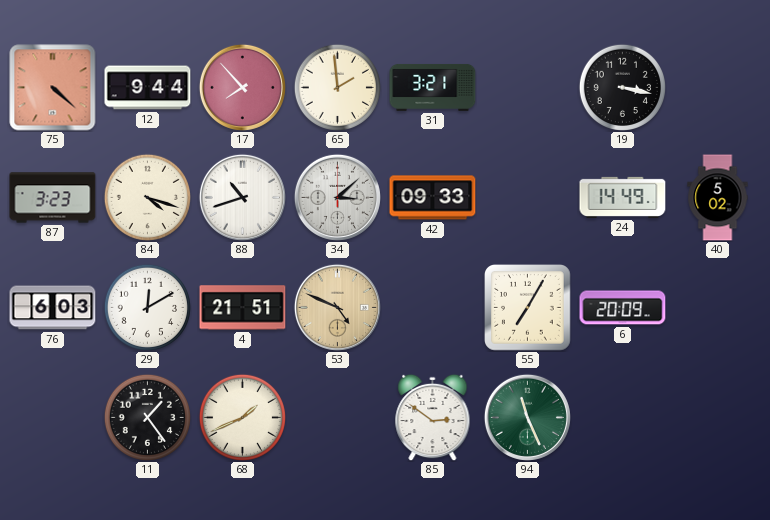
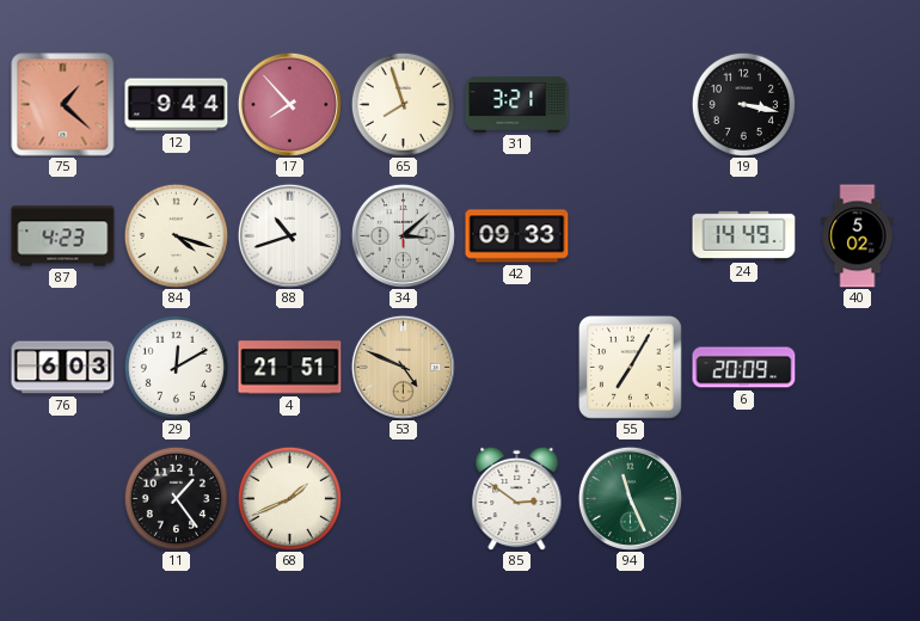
75: 4:22 -> 1:22
65: 1:59 -> 7:57
87: 3:23 -> 4:23
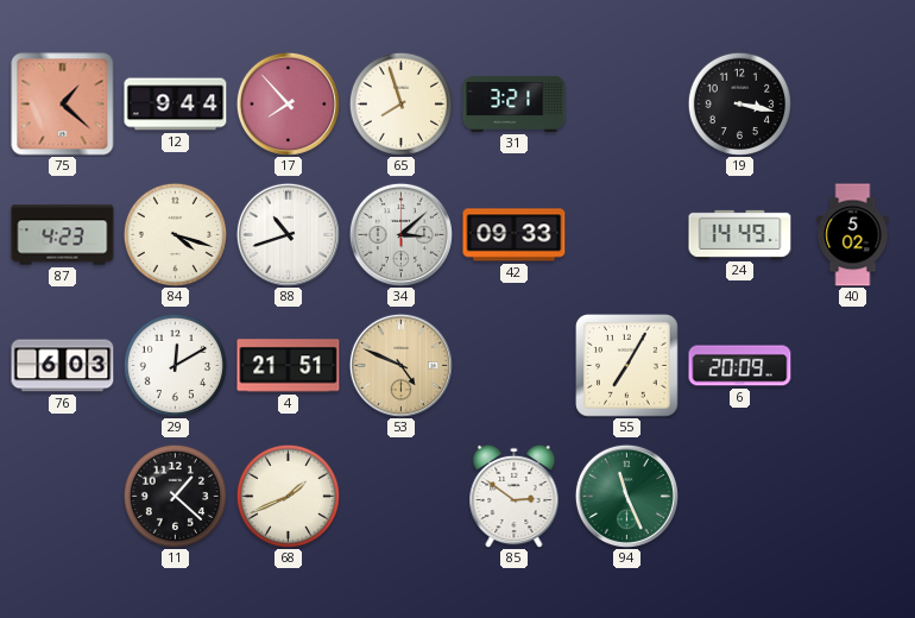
11: 1:24 -> 1:22
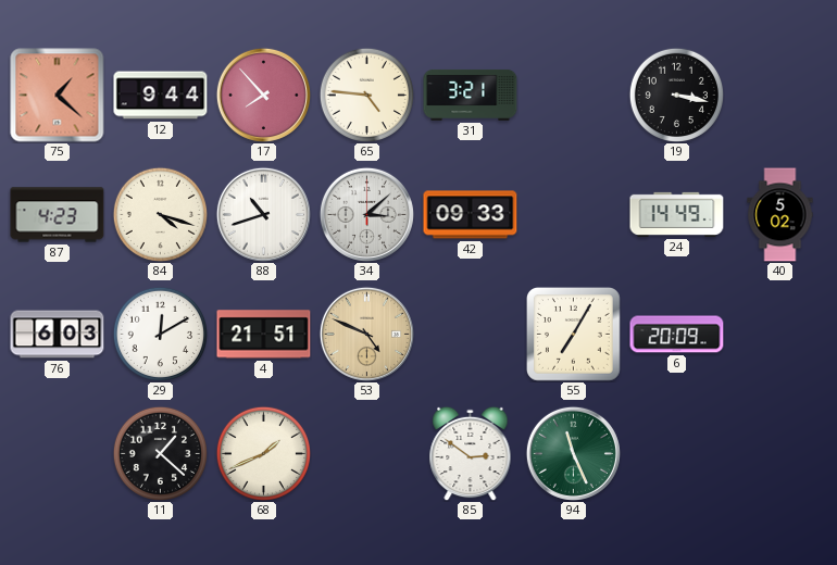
65: 7:57 -> 4:46
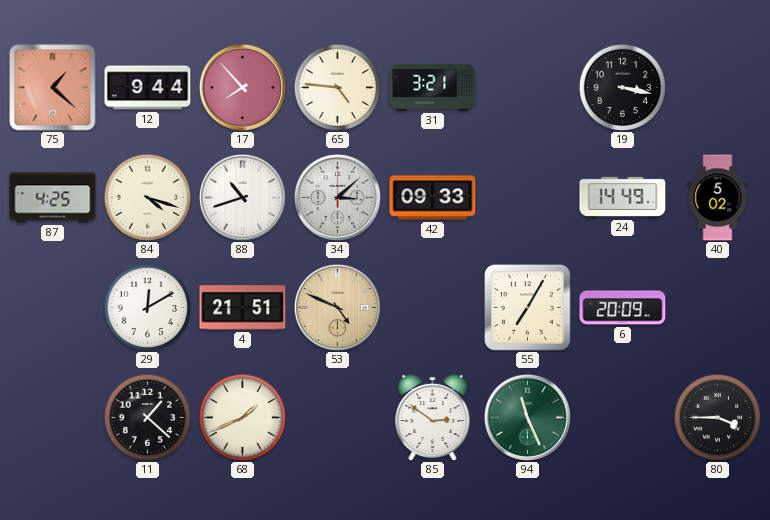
87: 4:23 -> 4:25
76: 6:03 -> none
80: none -> 3:45
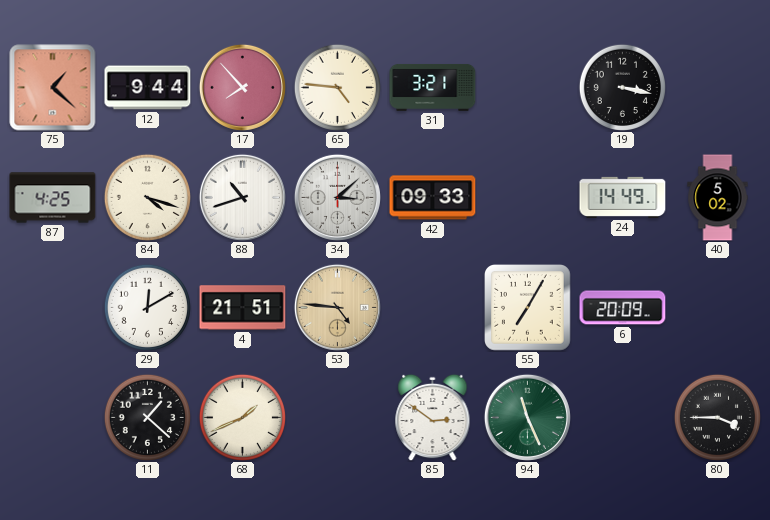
53: 4:49 -> 4:46
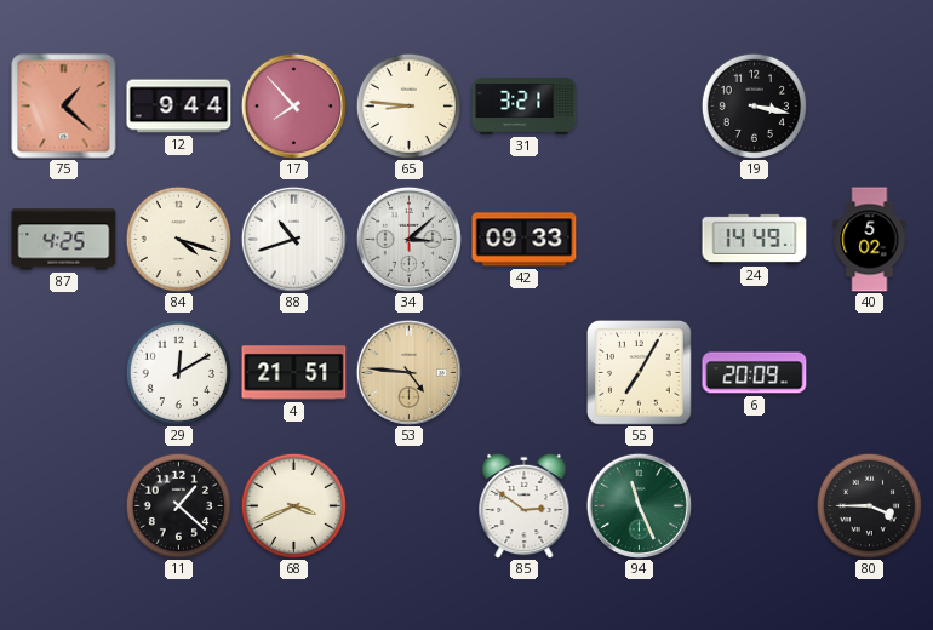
65: 4:46 -> 8:46
68: 1:41 -> 3:41
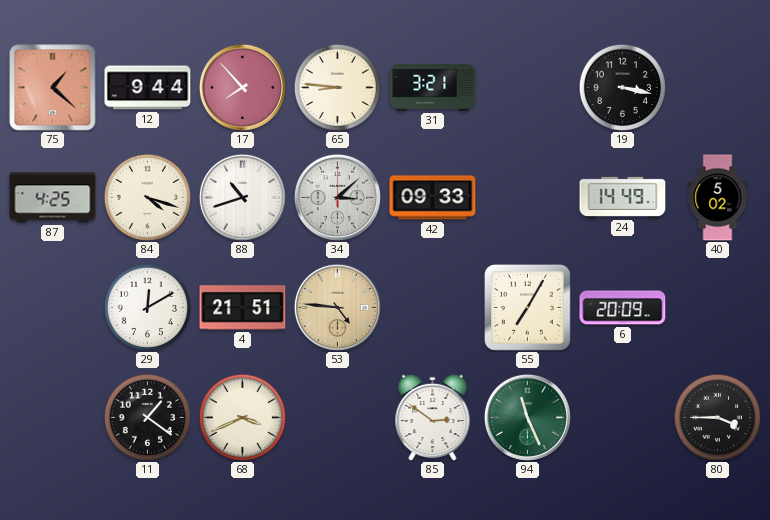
11: 1:22 -> 1:21
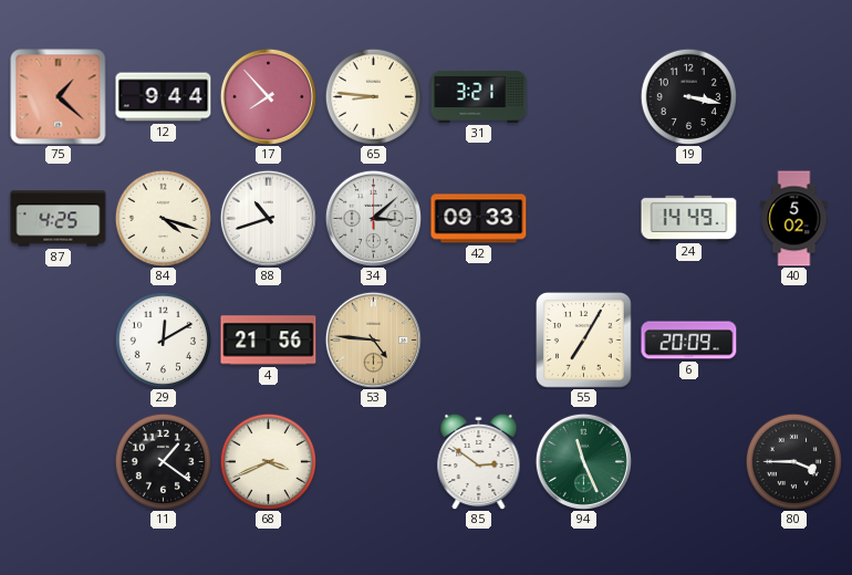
4: 21:51 -> 21:56
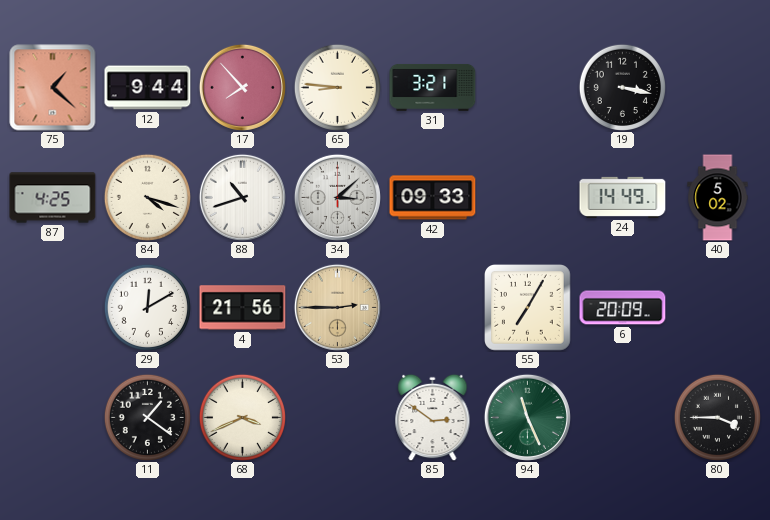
53: 4:46 -> 2:45
